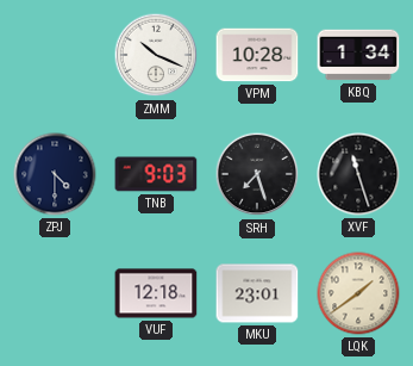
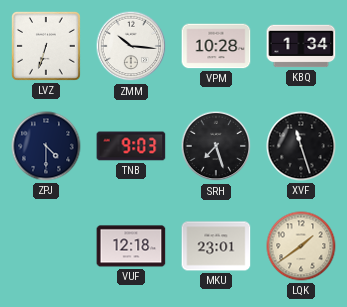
LVZ: none -> 6:33
ZMM: 10:19 -> 10:16
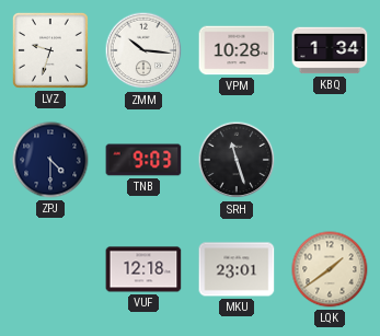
LVZ: 6:33 -> 9:33
SRH: 7:27 -> 11:27
XVF: 11:27 -> none
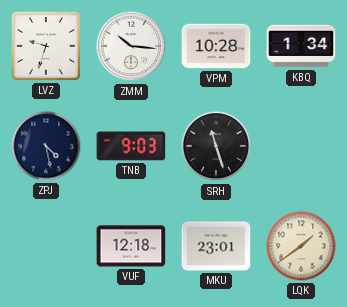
ZPJ: 4:30 -> 4:28
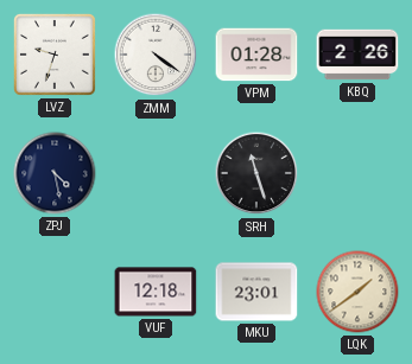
ZMM: 10:16 -> 4:21
VPM: 10:28 -> 01:28
KBQ: 1:34 -> 2:26
TNB: 9:03 -> none
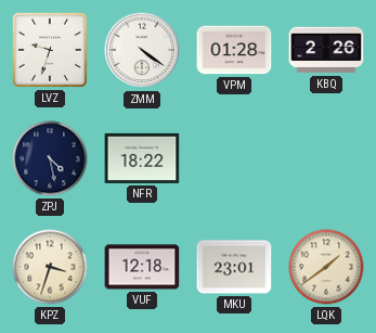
NFR: none -> 18:22
SRH: 11:27 -> none
KPZ: none -> 3:33
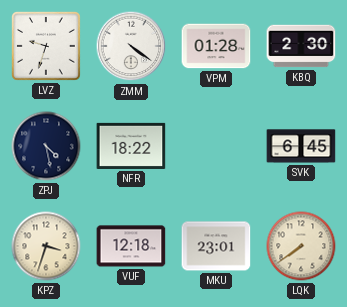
KBQ: 2:26 -> 2:30
SVK: none -> 6:45
LQK: 1:39 -> 7:39
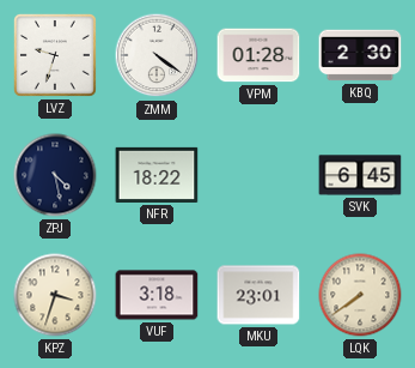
VUF: 12:18 -> 3:18
